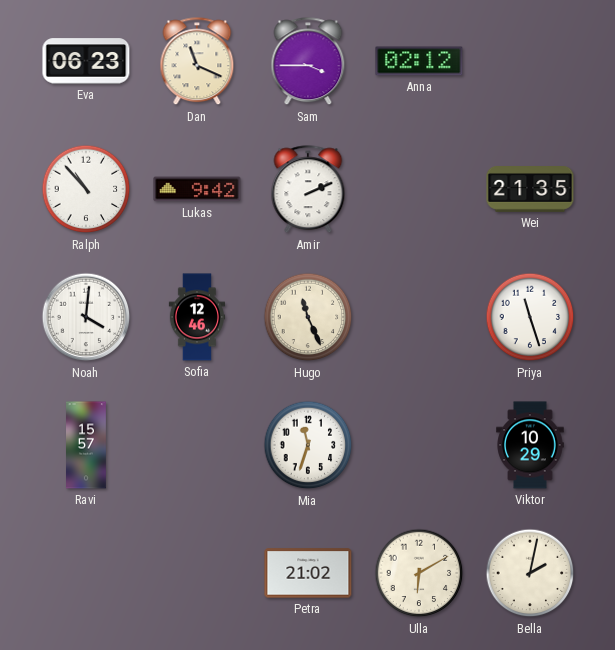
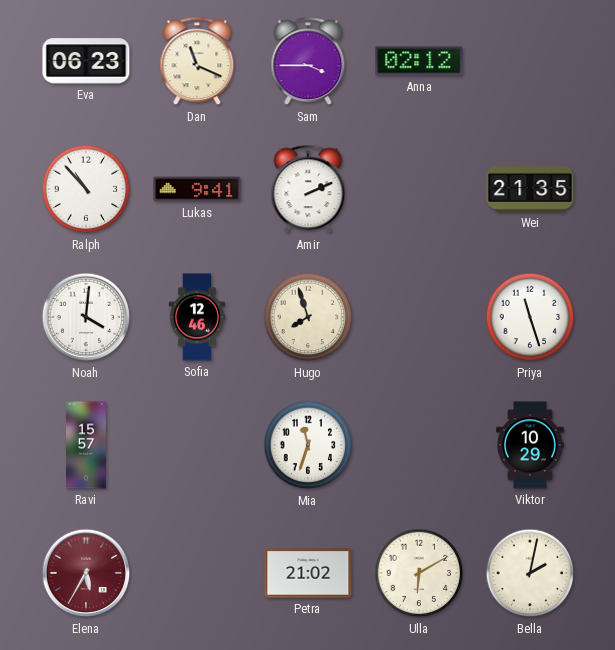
Lukas: 9:42 -> 9:41
Hugo: 11:26 -> 7:57
Elena: none -> 5:35
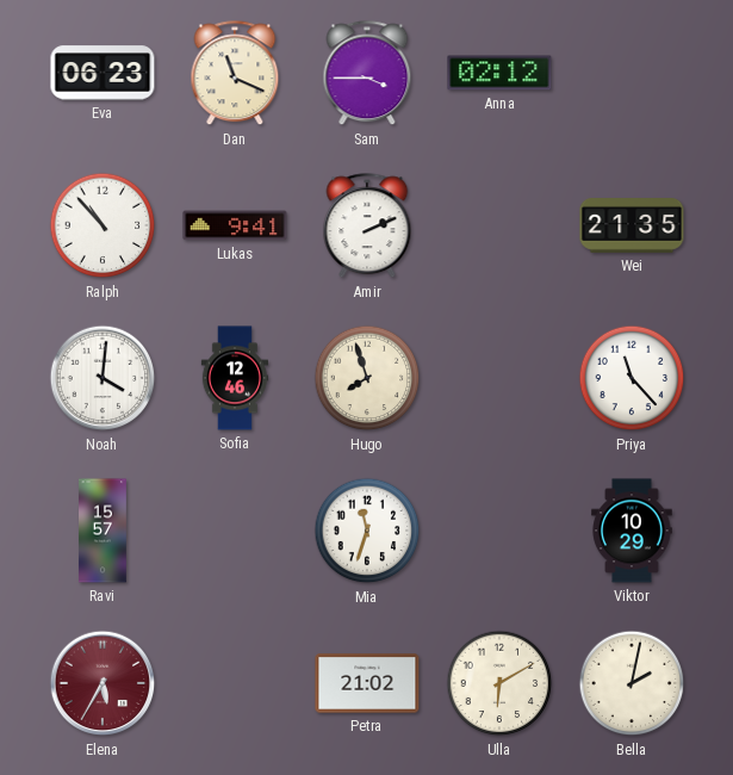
Priya: 11:27 -> 11:23
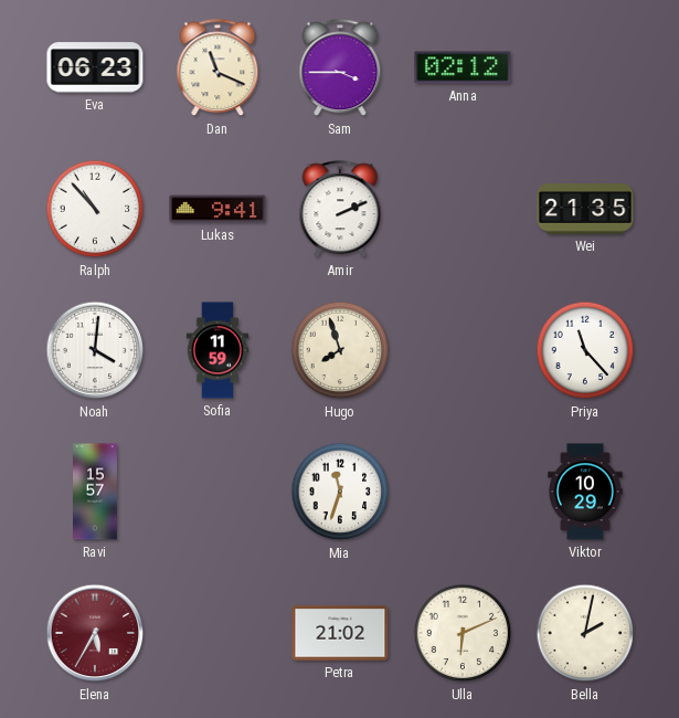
Sofia: 12:46 -> 11:59
Ulla: 6:10 -> 6:11
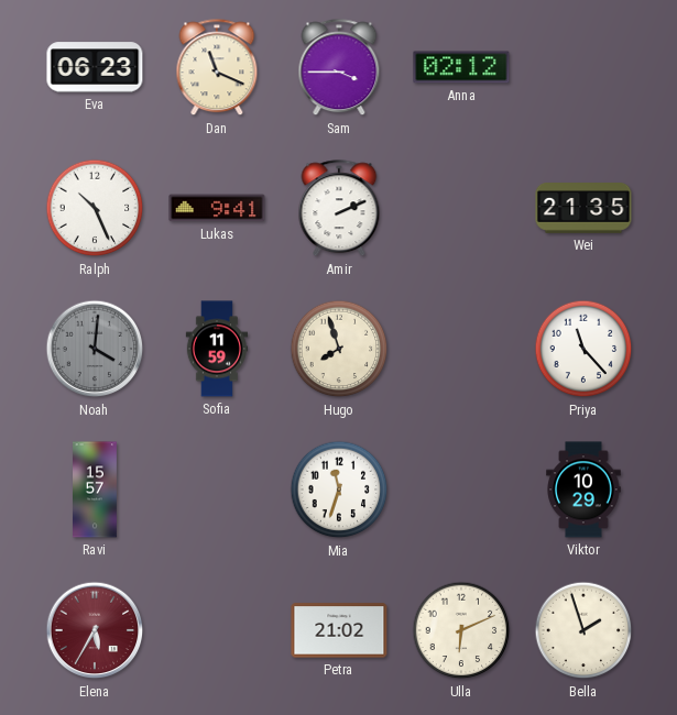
Ralph: 10:53 -> 10:26
Noah dial: white -> grey
Bella: 2:02 -> 1:57
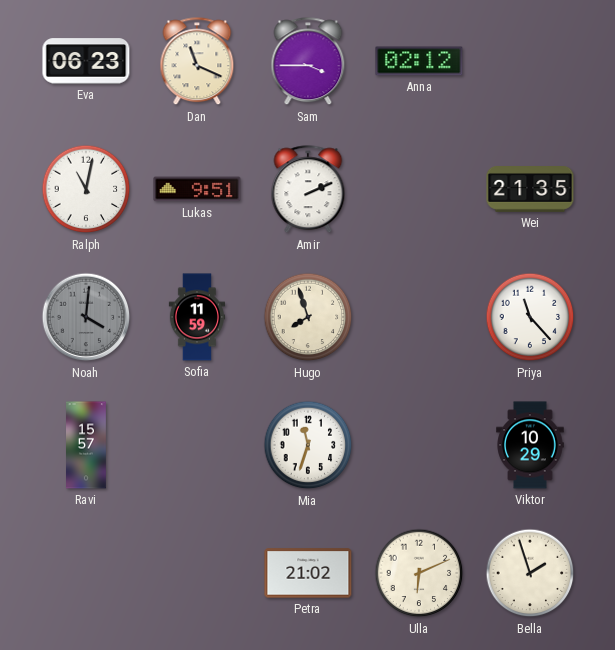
Ralph: 10:26 -> 11:02
Lukas: 9:41 -> 9:51
Elena: 5:35 -> none
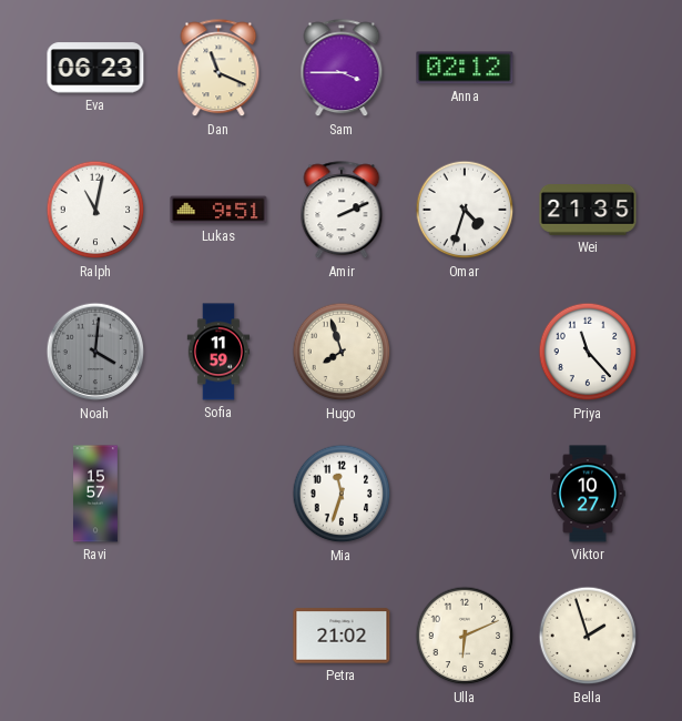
Omar: none -> 4:33
Viktor: 10:29 -> 10:27
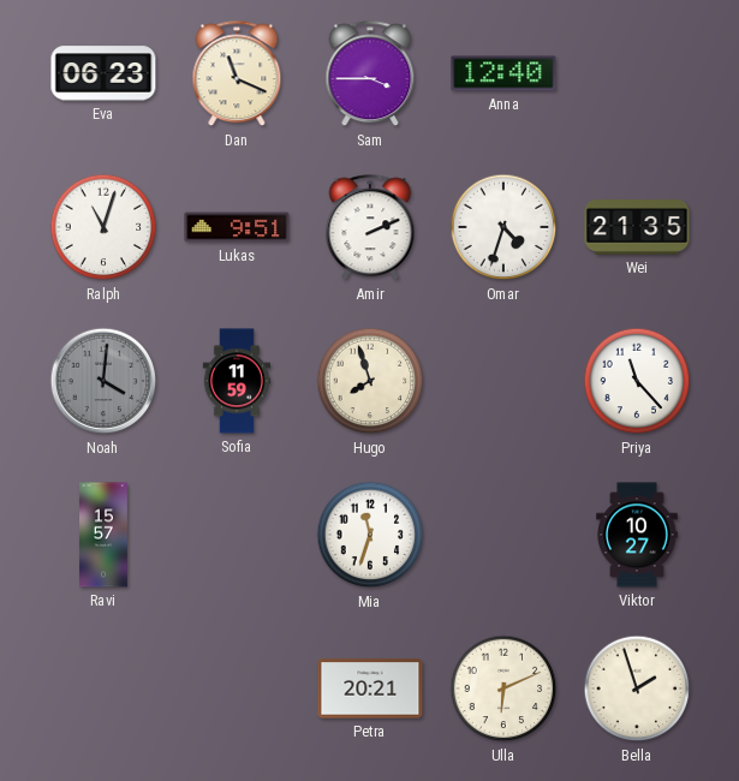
Anna: 02:12 -> 12:40
Ralph: 11:02 -> 11:03
Petra: 21:02 -> 20:21
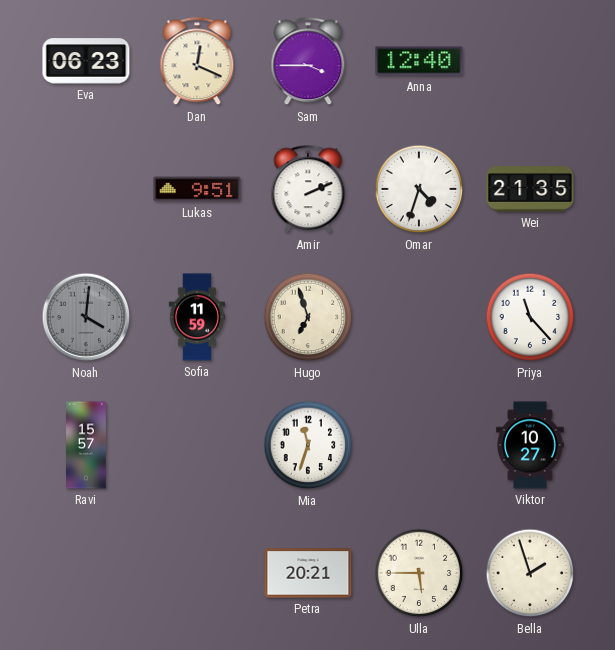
Dan: 11:19 -> 12:19
Ralph: 11:03 -> none
Hugo: 7:57 -> 6:57
Ulla: 6:11 -> 5:45
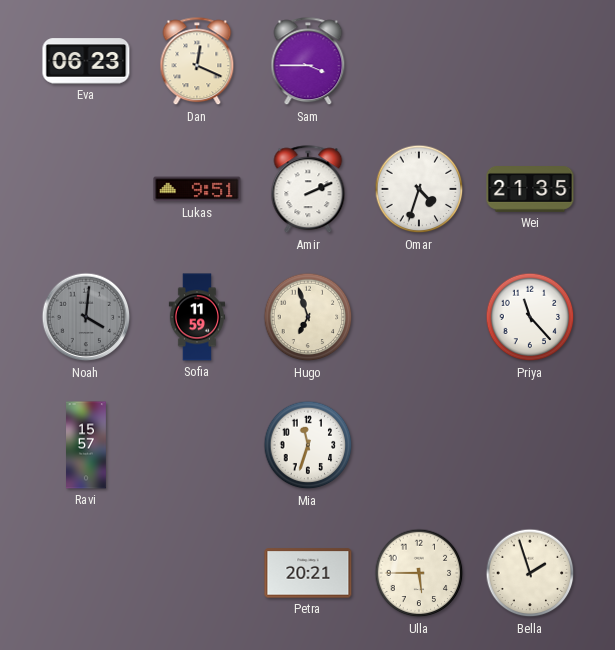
Anna: 12:40 -> none
Viktor: 10:27 -> none
